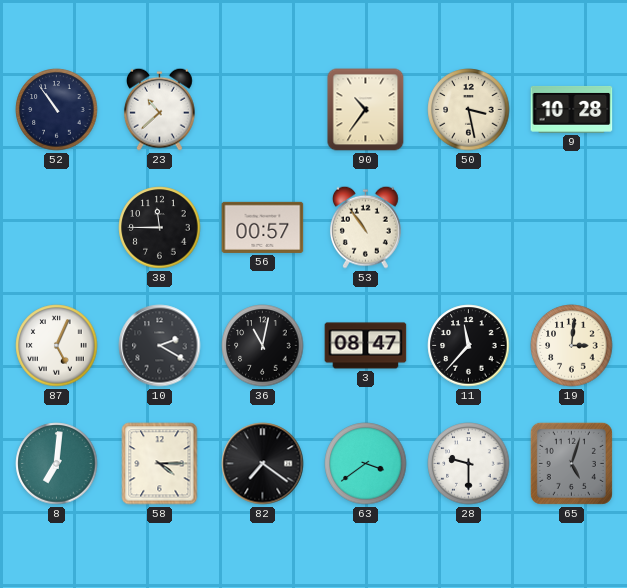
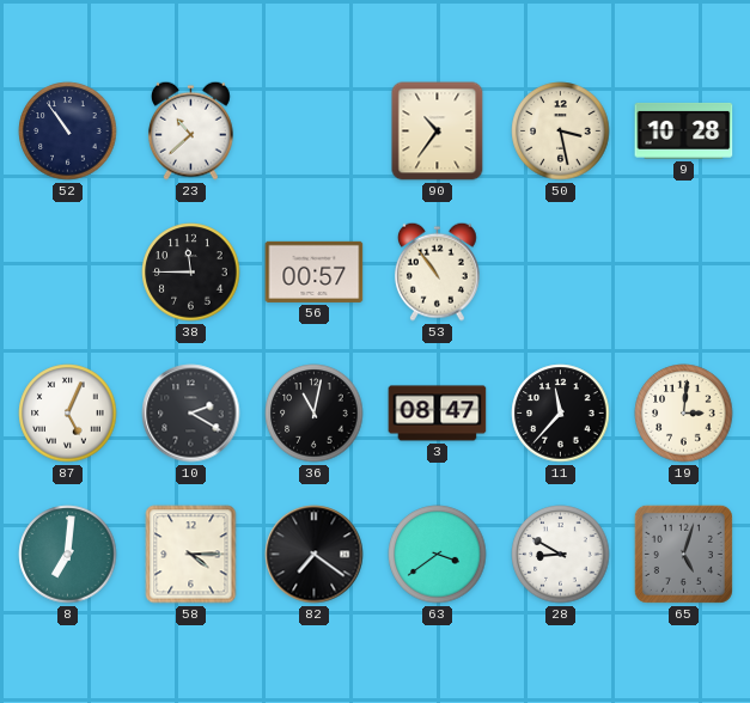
28: 9:30 -> 8:50
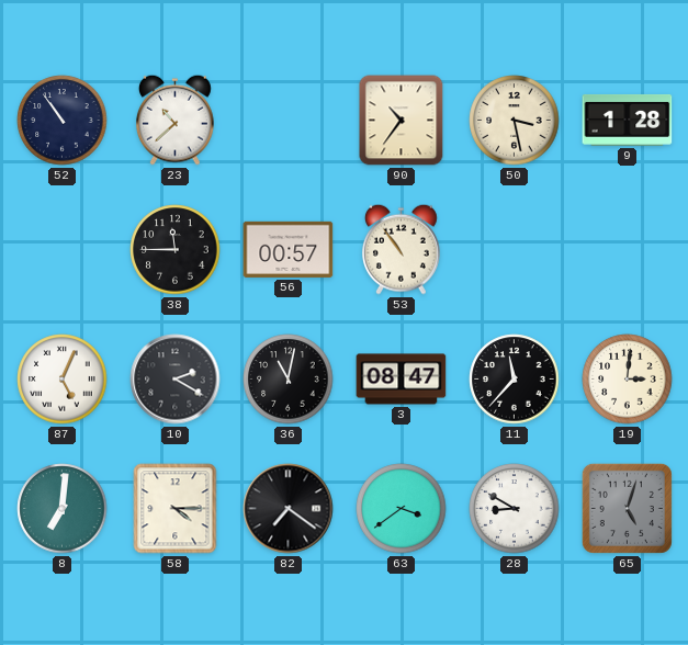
9: 10:28 -> 1:28
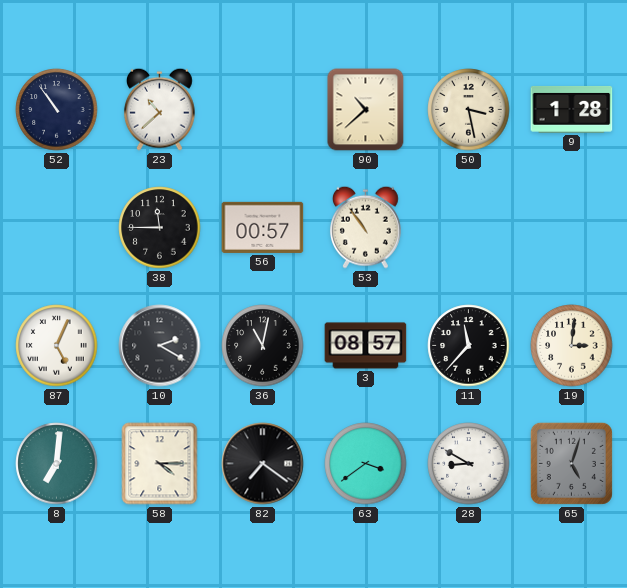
90: 10:36 -> 10:38
3: 08:47 -> 08:57
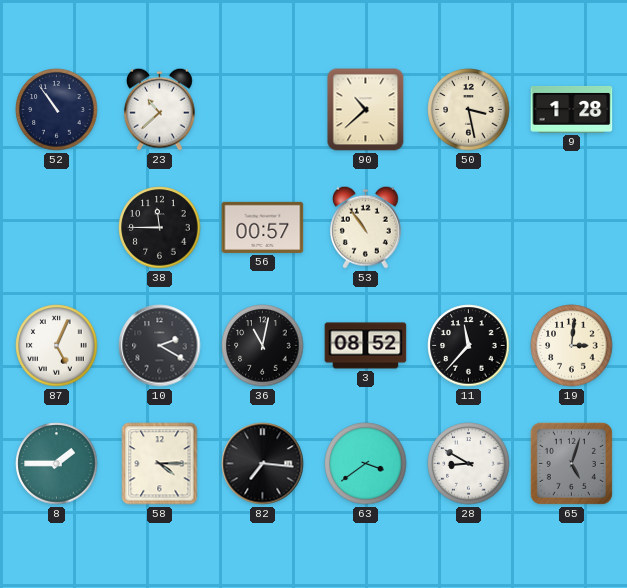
3: 08:57 -> 08:52
8: 7:01 -> 1:45
82: 7:21 -> 7:16
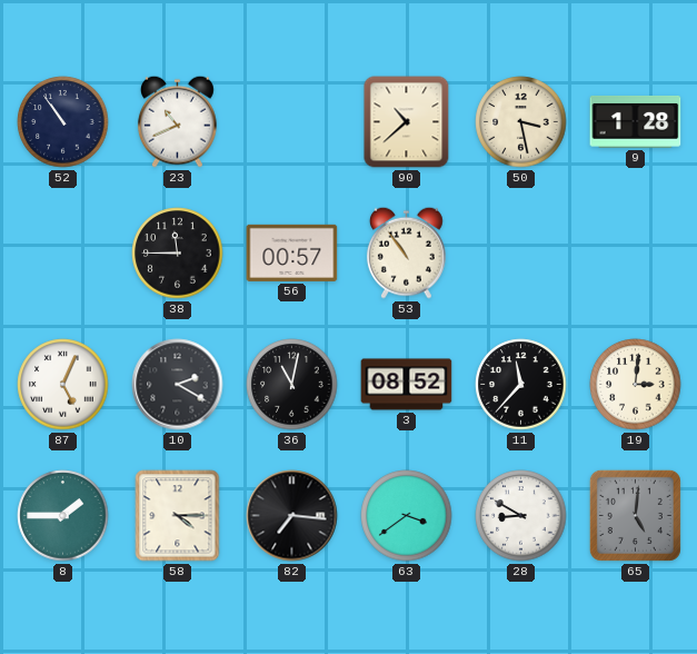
23: 10:38 -> 10:41
65: 5:03 -> 5:01
